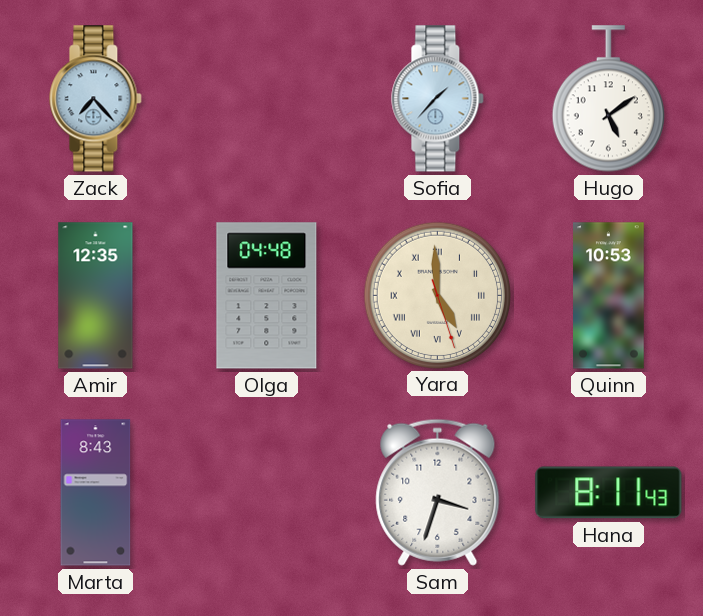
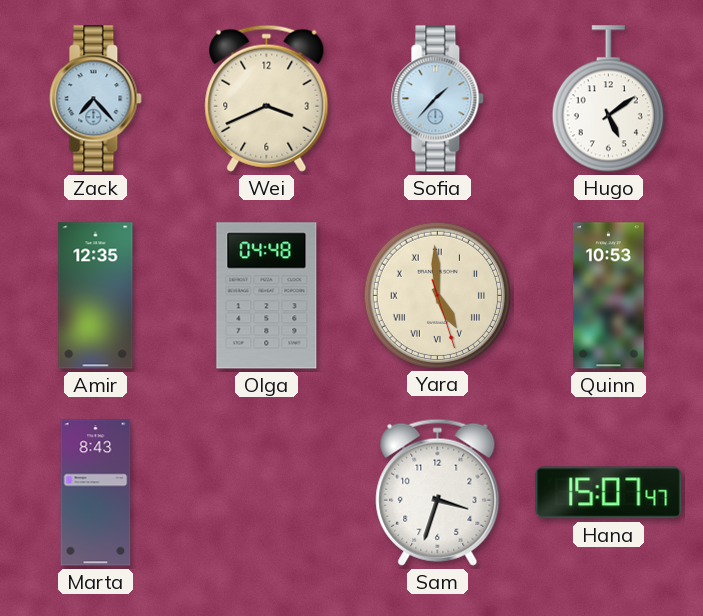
Wei: none -> 3:41
Hana: 8:11 -> 15:07
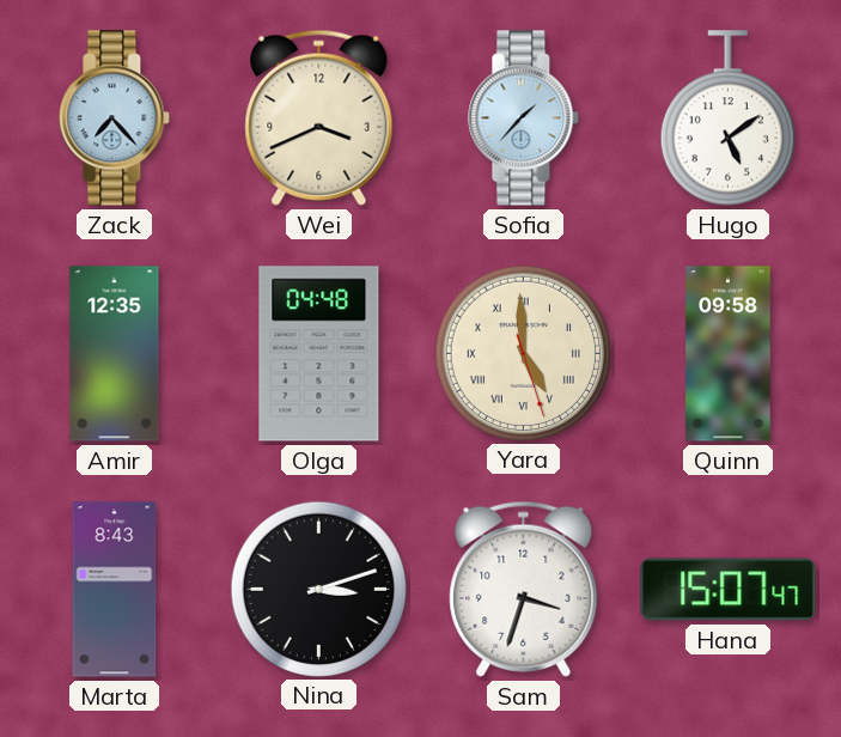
Quinn: 10:53 -> 09:58
Nina: none -> 3:12
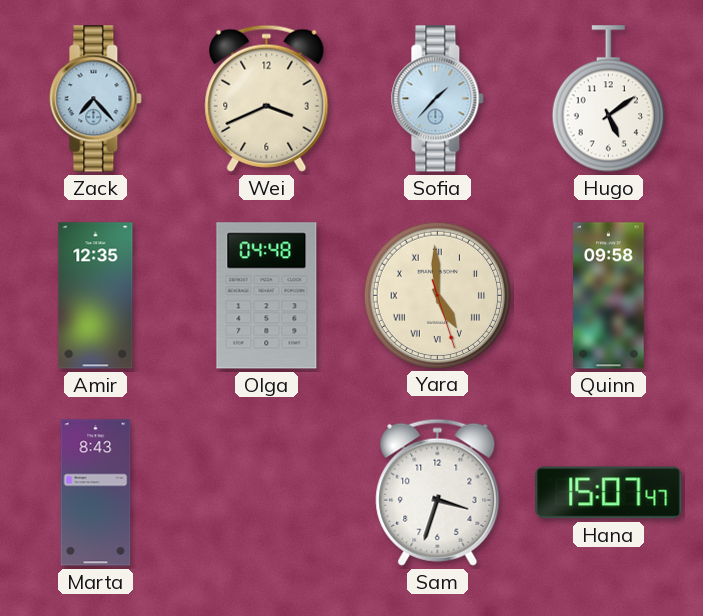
Nina: 3:12 -> none
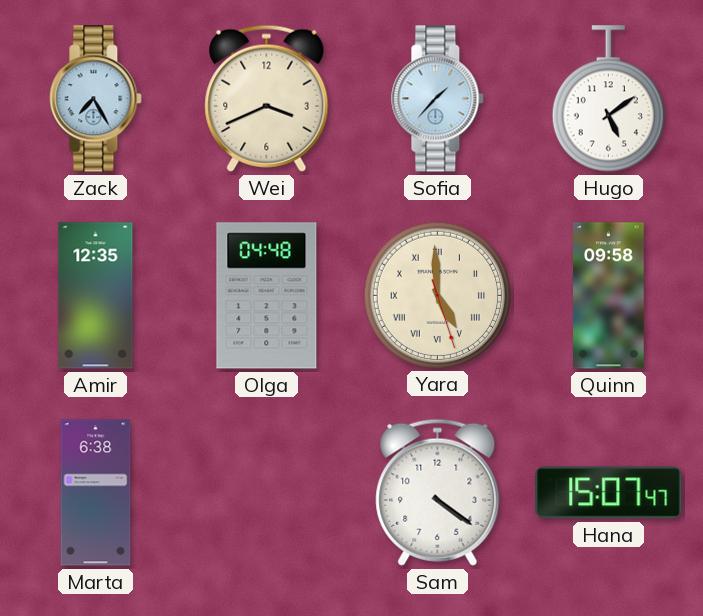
Zack: 7:23 -> 7:25
Marta: 8:43 -> 6:38
Sam: 3:33 -> 4:21
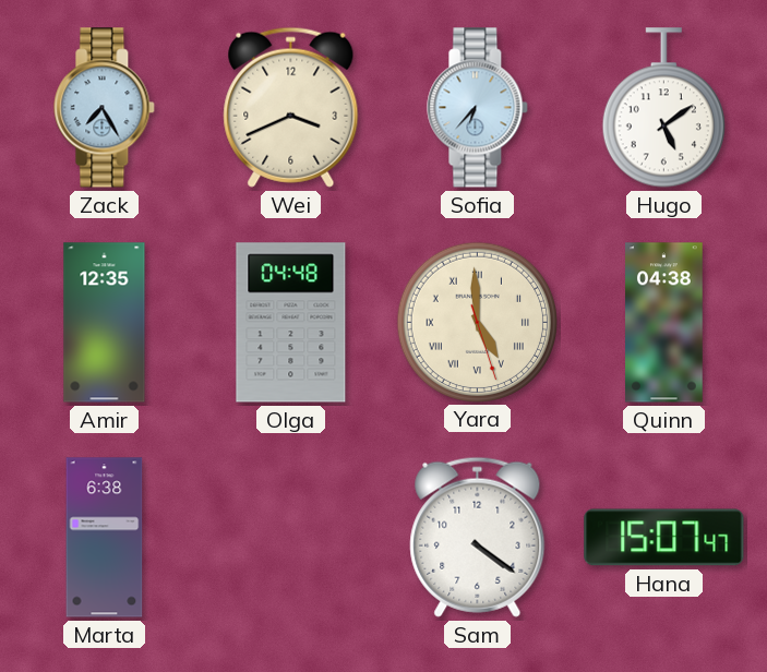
Sofia: 1:37 -> 6:37
Quinn: 09:58 -> 04:38
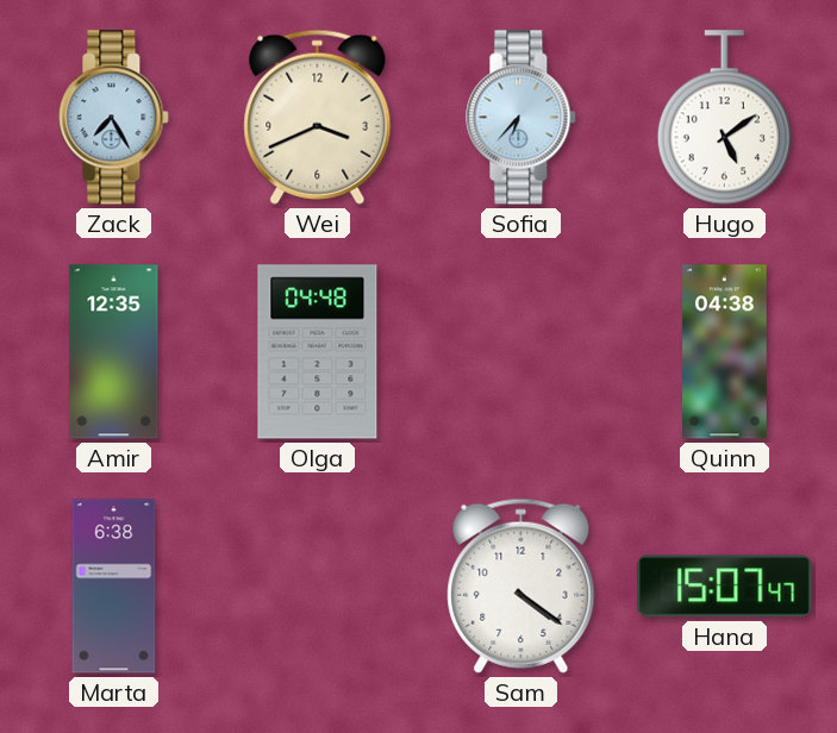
Yara: 4:59 -> none
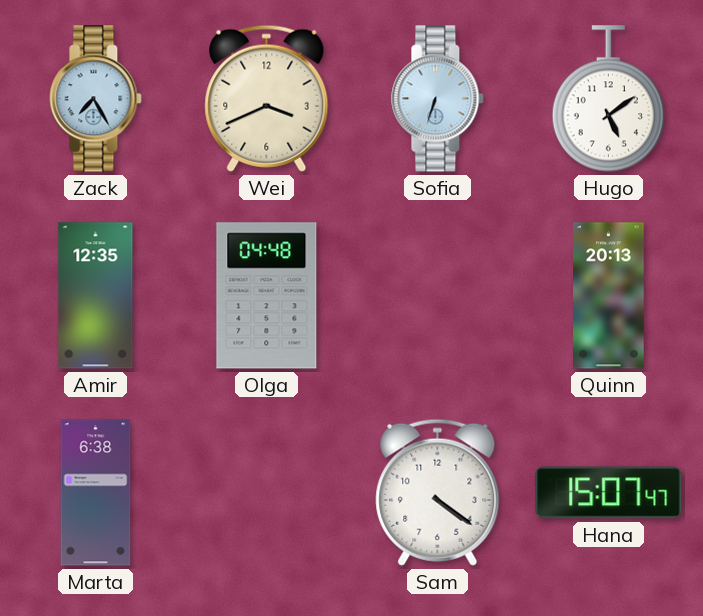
Sofia: 6:37 -> 6:33
Quinn: 04:38 -> 20:13
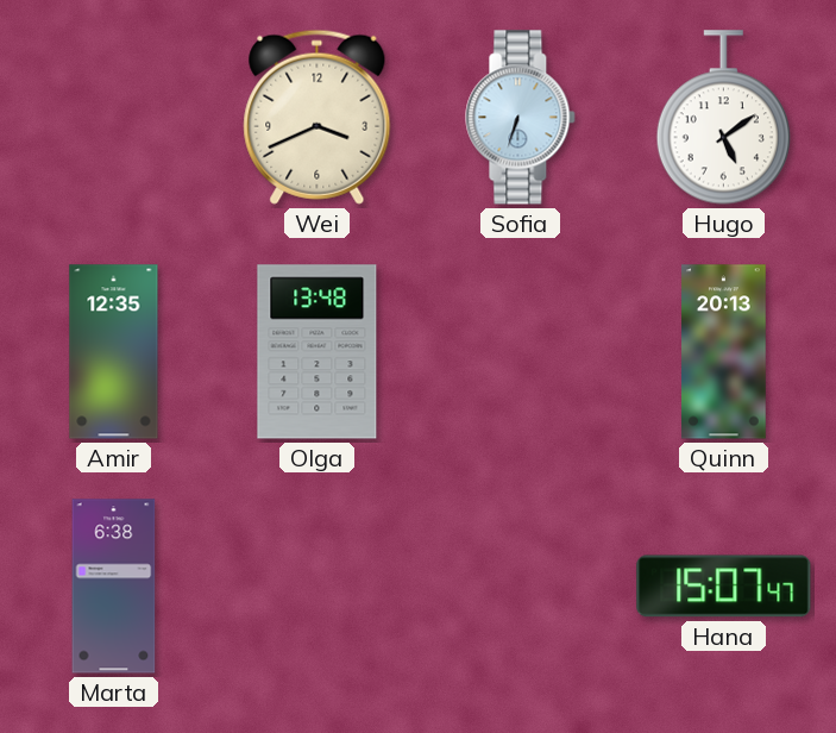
Zack: 7:25 -> none
Olga: 04:48 -> 13:48
Sam: 4:21 -> none
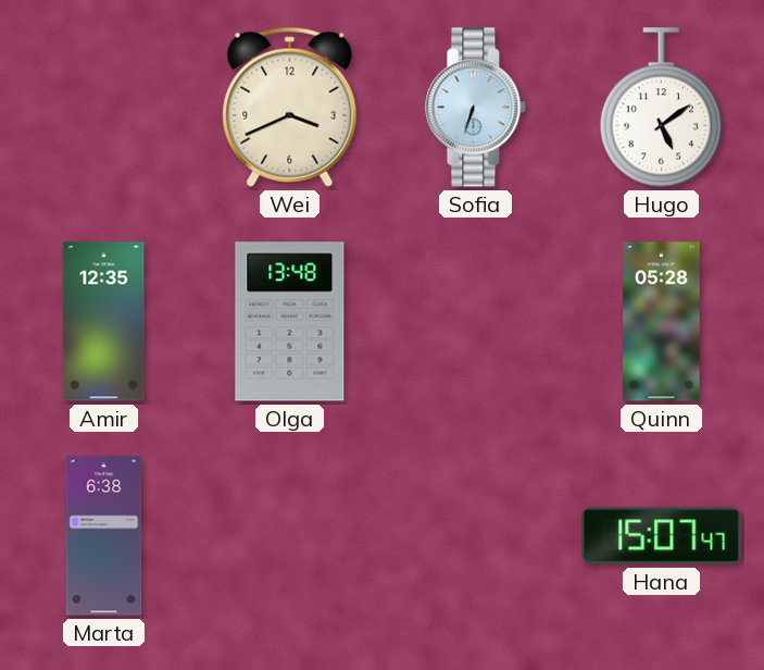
Quinn: 20:13 -> 05:28
